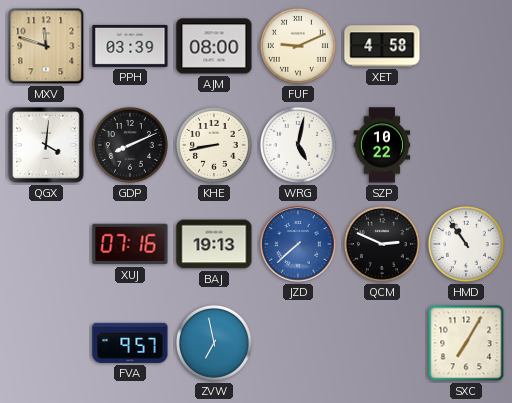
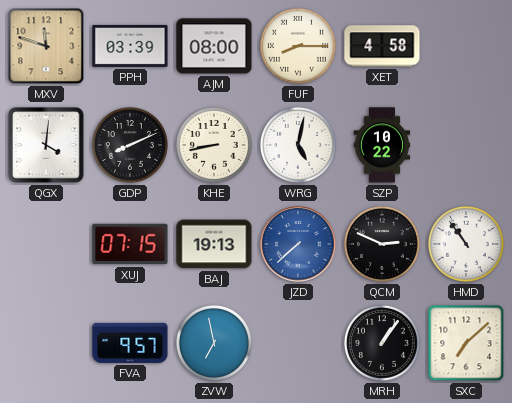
FUF: 9:11 -> 8:15
XUJ: 07:16 -> 07:15
MRH: none -> 1:06
SXC: 7:05 -> 7:08
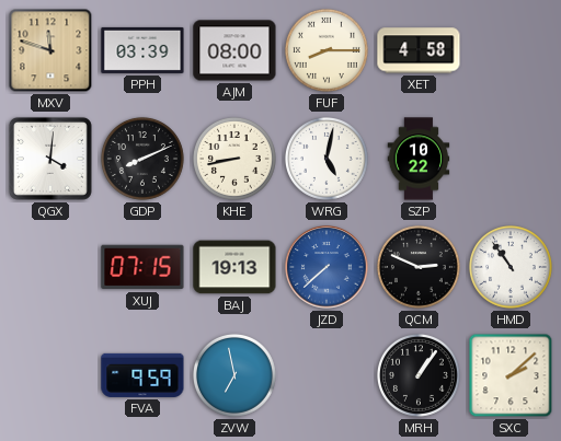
FVA: 9:57 -> 9:59
SXC: 7:08 -> 2:08
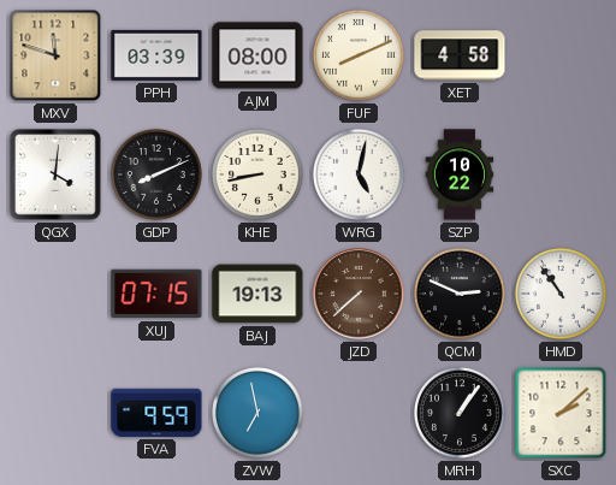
FUF: 8:15 -> 8:11
JZD dial: blue -> brown
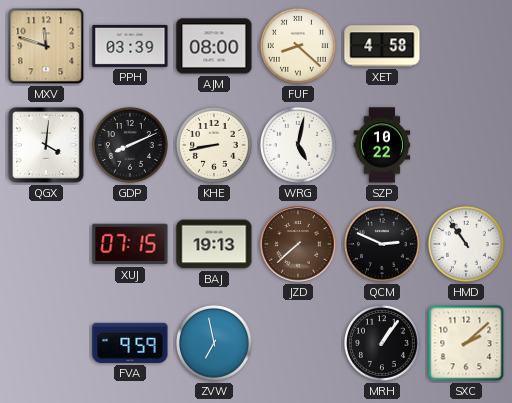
FUF: 8:11 -> 8:22
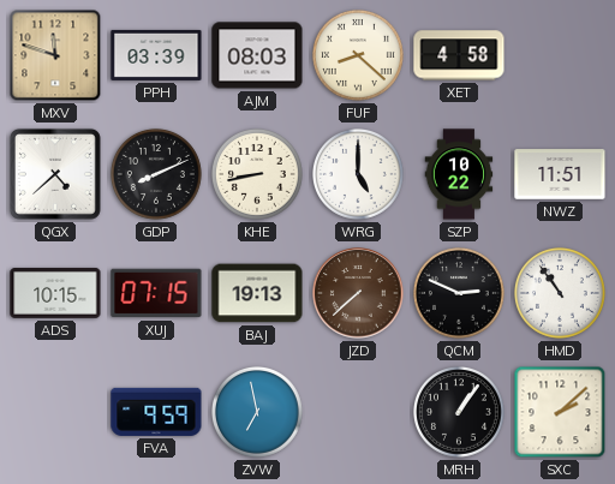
AJM: 08:00 -> 08:03
QGX: 4:01 -> 4:38
WRG: 5:02 -> 5:00
NWZ: none -> 11:51
ADS: none -> 10:15
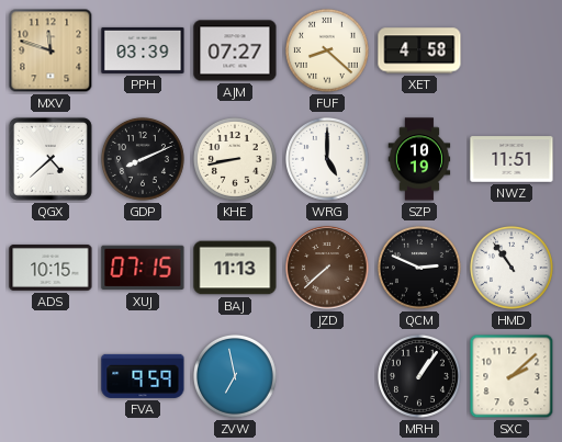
AJM: 08:03 -> 07:27
SZP: 10:22 -> 10:19
BAJ: 19:13 -> 11:13
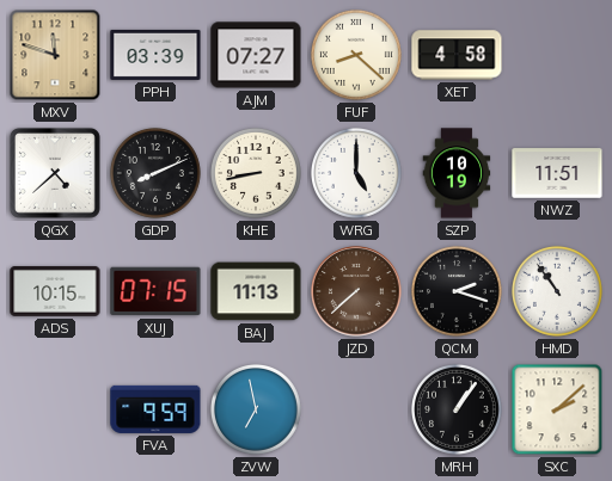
QCM: 2:49 -> 2:18
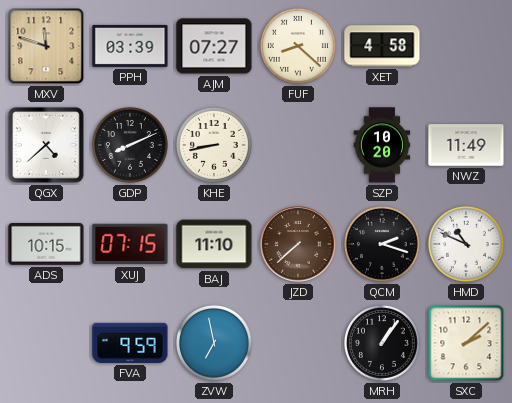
WRG: 5:00 -> none
SZP: 10:19 -> 10:20
NWZ: 11:51 -> 11:49
BAJ: 11:13 -> 11:10
HMD: 10:54 -> 10:49
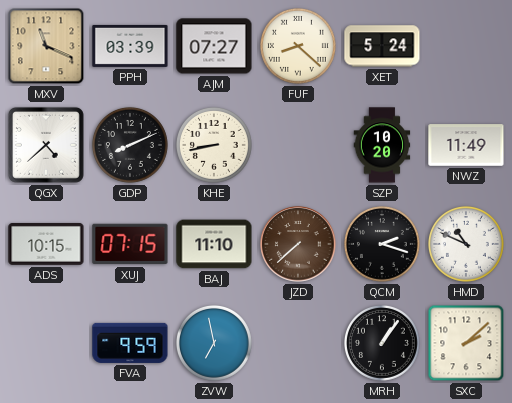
MXV: 11:48 -> 11:19
XET: 4:58 -> 5:24
